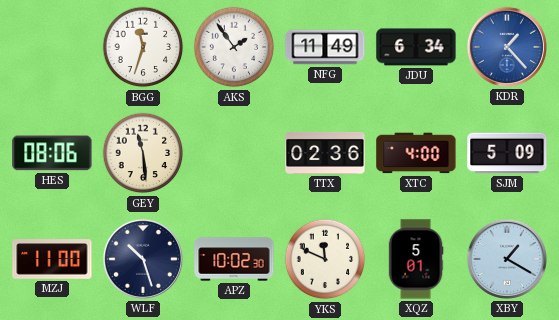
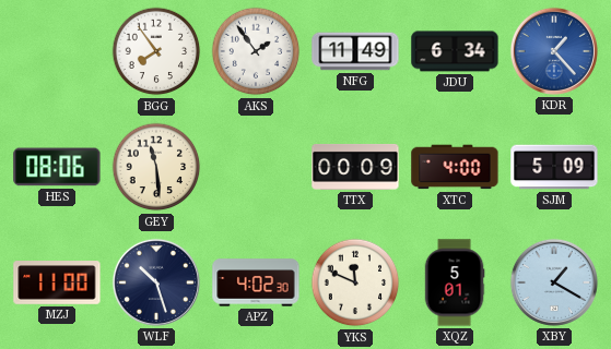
BGG: 11:33 -> 7:54
TTX: 02:36 -> 00:09
APZ: 10:02 -> 4:02
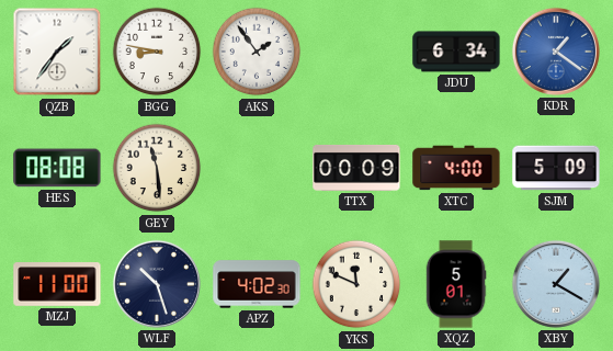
QZB: none -> 1:36
BGG: 7:54 -> 8:47
NFG: 11:49 -> none
KDR: 1:23 -> 1:21
HES: 08:06 -> 08:08
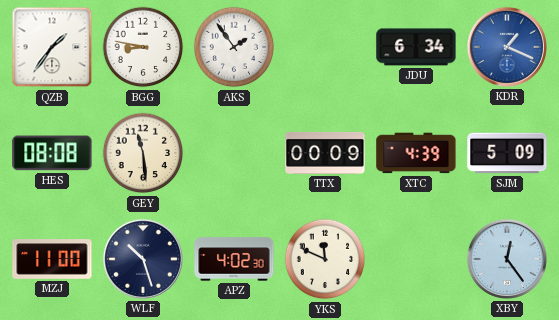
KDR: 1:21 -> 1:19
XTC: 4:00 -> 4:39
XQZ: 5:01 -> none
XBY: 1:20 -> 12:24
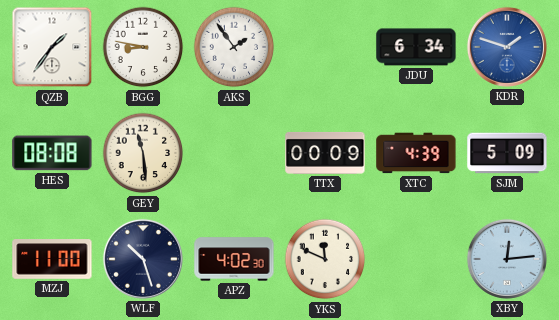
KDR: 1:19 -> 1:48
XBY: 12:24 -> 12:14
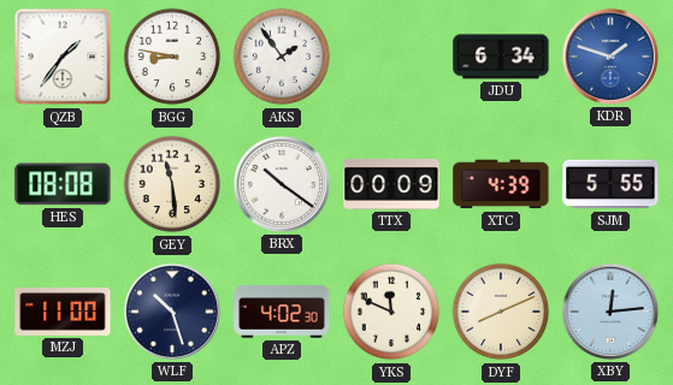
BRX: none -> 10:21
SJM: 5:09 -> 5:55
DYF: none -> 8:11
